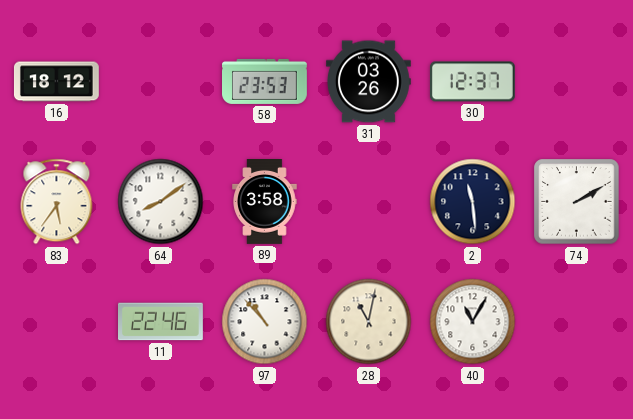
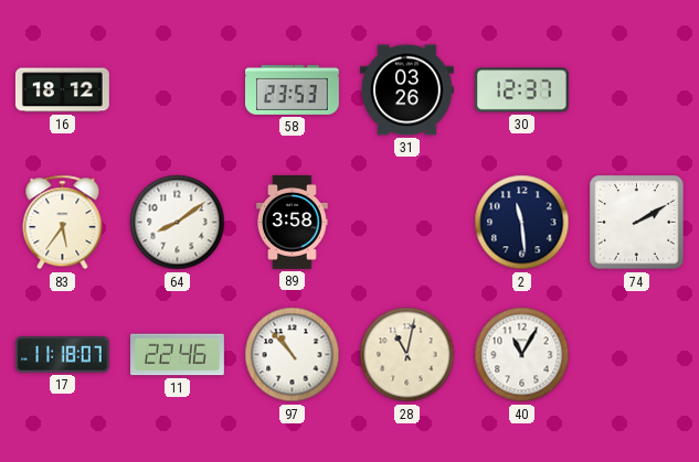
17: none -> 11:18
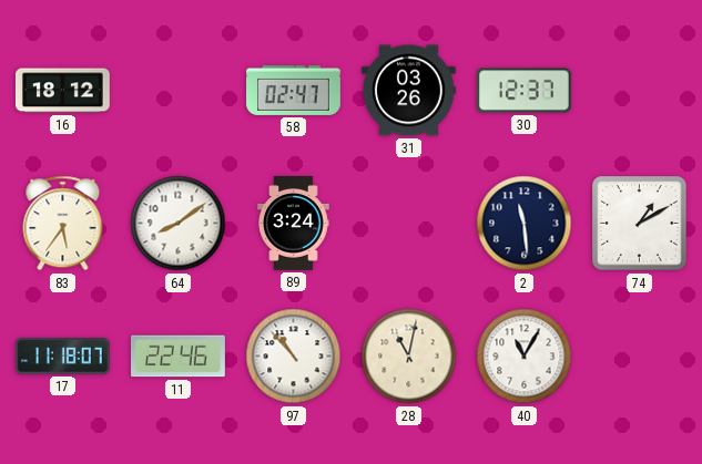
58: 23:53 -> 02:47
89: 3:58 -> 3:24
74: 2:10 -> 1:10
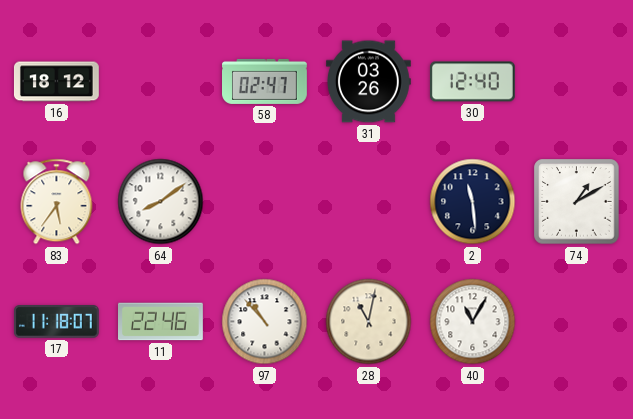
30: 12:37 -> 12:40
89: 3:24 -> none
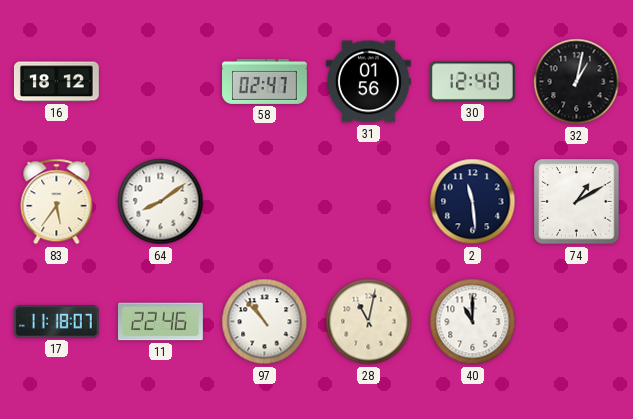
31: 03:26 -> 01:56
32: none -> 1:02
40: 11:05 -> 11:00
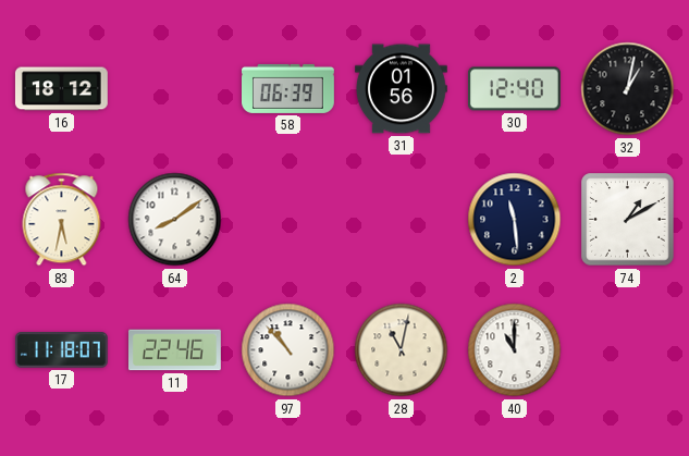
58: 02:47 -> 06:39
83: 5:36 -> 5:32
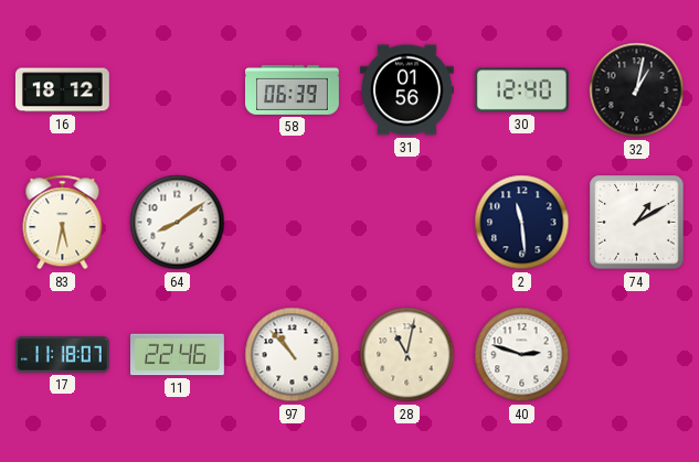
40: 11:00 -> 2:48
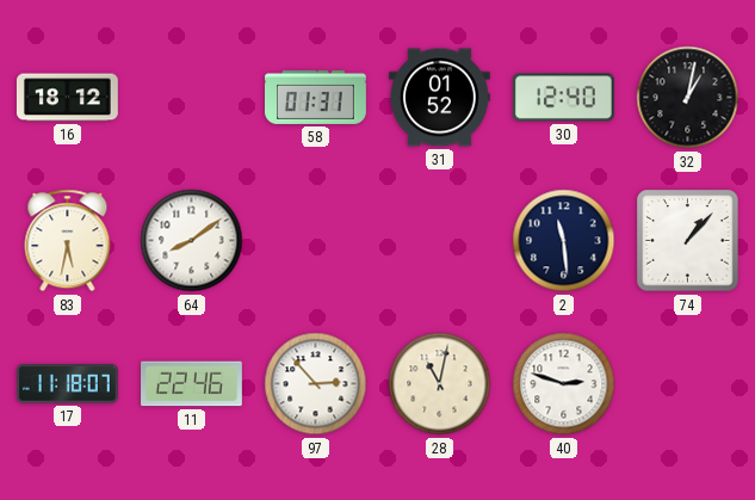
58: 06:39 -> 01:31
31: 01:56 -> 01:52
74: 1:10 -> 1:07
97: 10:53 -> 2:53
